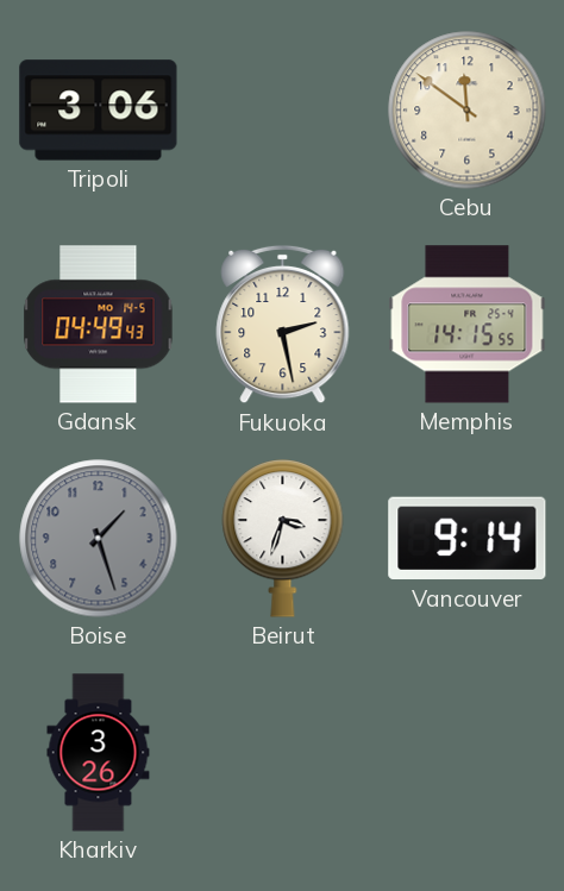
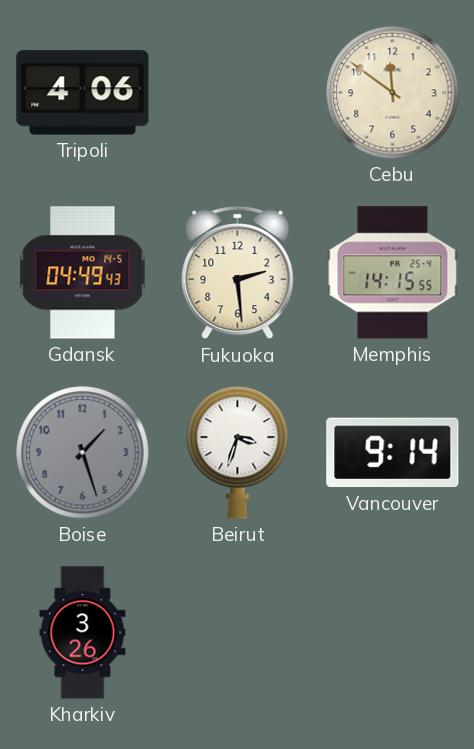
Tripoli: 3:06 -> 4:06
Fukuoka: 2:28 -> 2:29
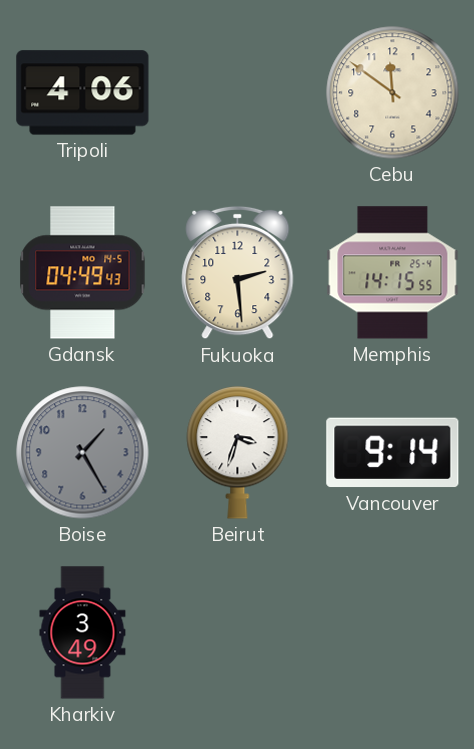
Boise: 1:27 -> 1:25
Kharkiv: 3:26 -> 3:49
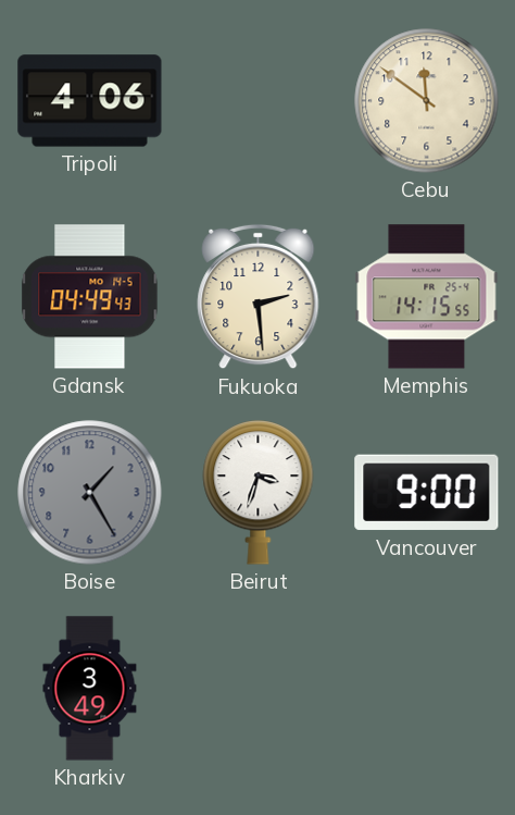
Vancouver: 9:14 -> 9:00
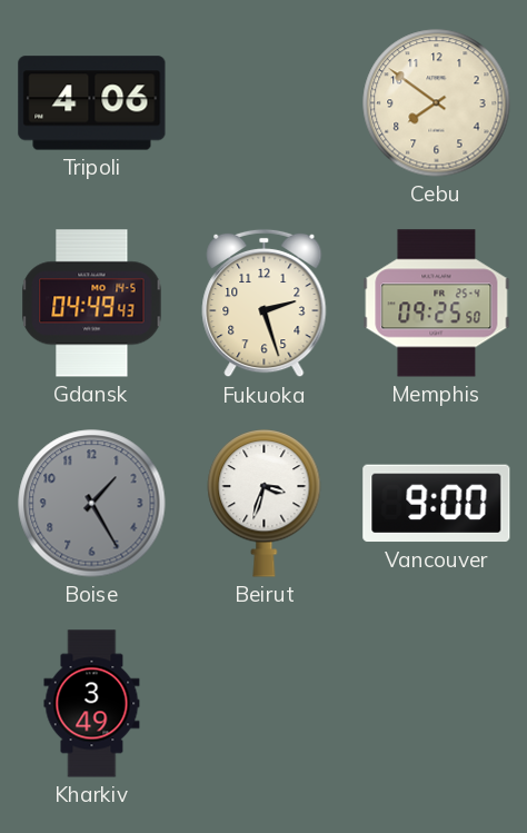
Cebu: 11:51 -> 7:51
Fukuoka: 2:29 -> 2:27
Memphis: 14:15 -> 09:25
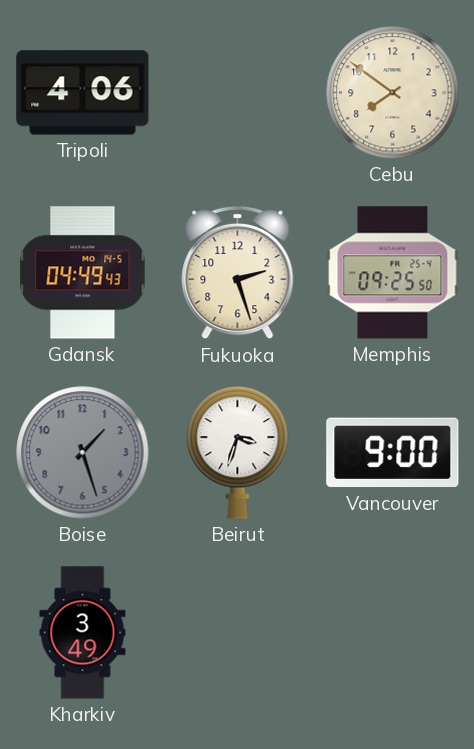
Boise: 1:25 -> 1:27
